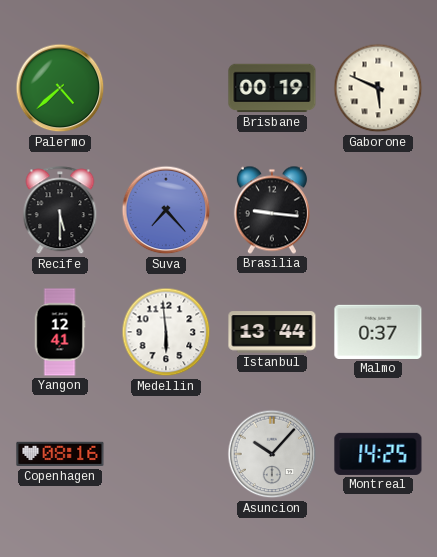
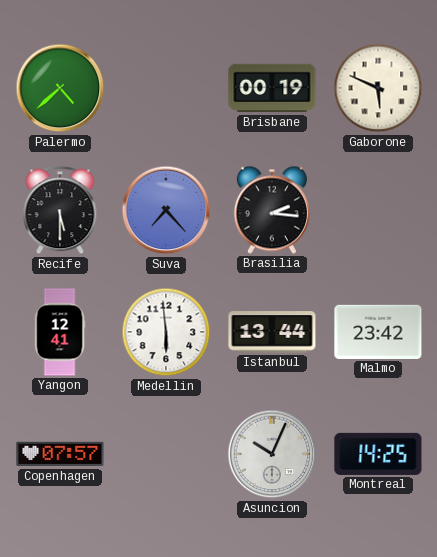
Brasilia: 9:16 -> 2:16
Malmo: 0:37 -> 23:42
Copenhagen: 08:16 -> 07:57
Asuncion: 10:07 -> 10:04
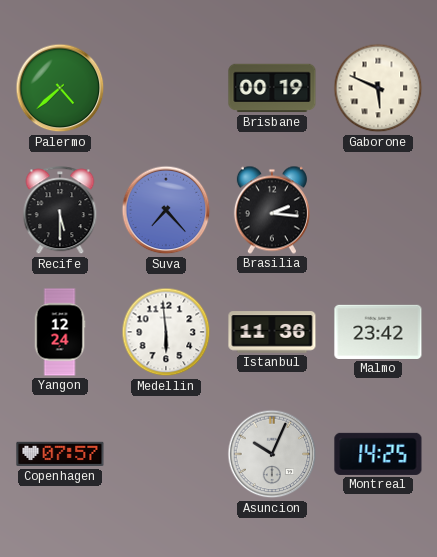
Yangon: 12:41 -> 12:24
Istanbul: 13:44 -> 11:36
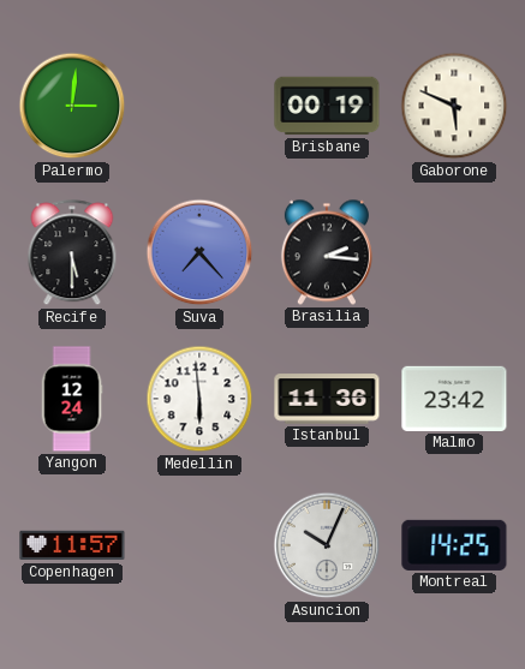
Palermo: 4:38 -> 3:01
Copenhagen: 07:57 -> 11:57
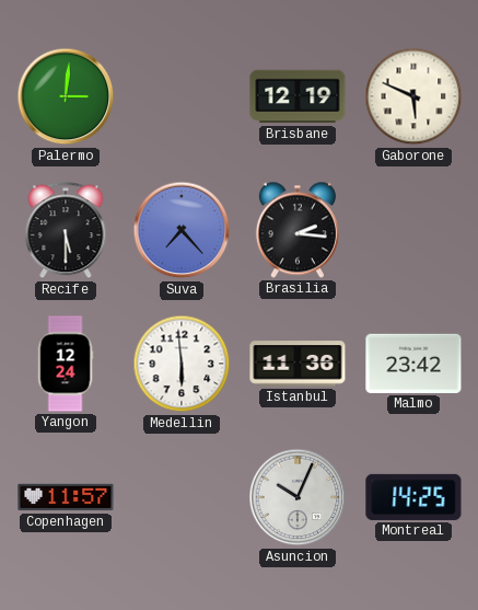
Brisbane: 00:19 -> 12:19
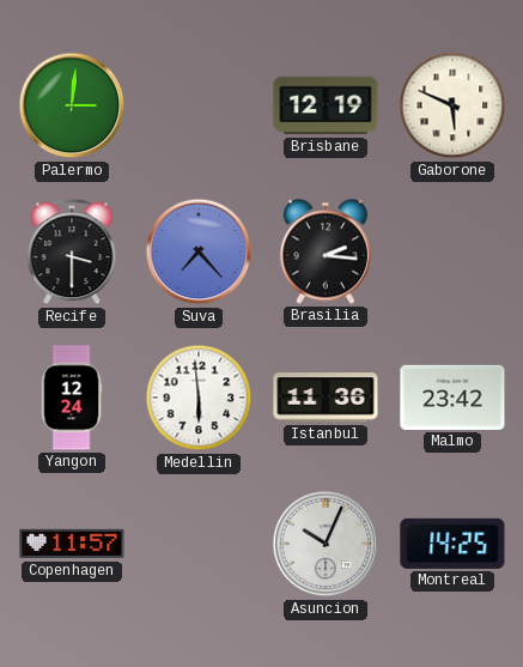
Recife: 5:30 -> 3:30
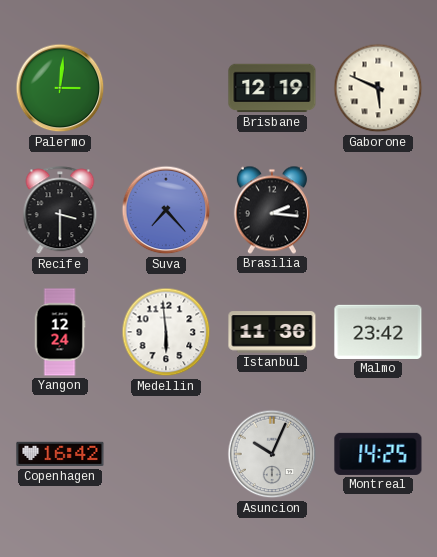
Copenhagen: 11:57 -> 16:42
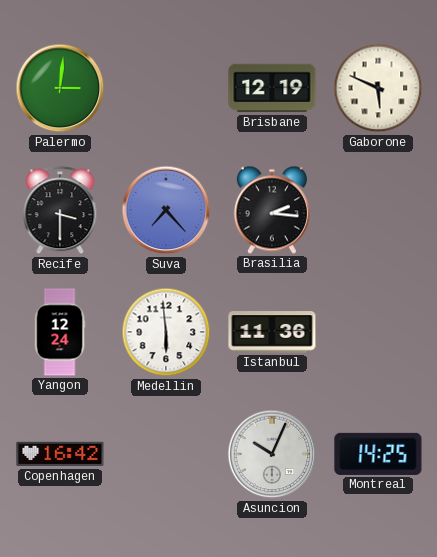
Malmo: 23:42 -> none
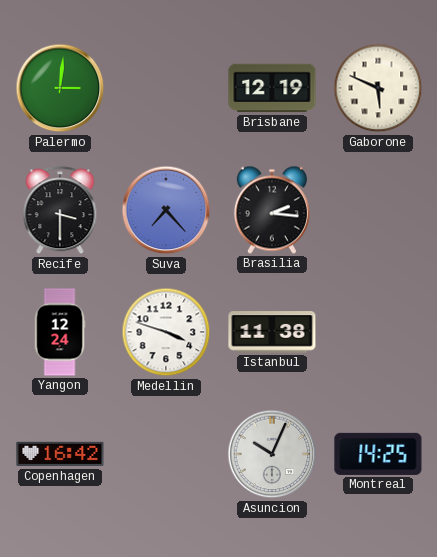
Medellin: 5:59 -> 3:48
Istanbul: 11:36 -> 11:38
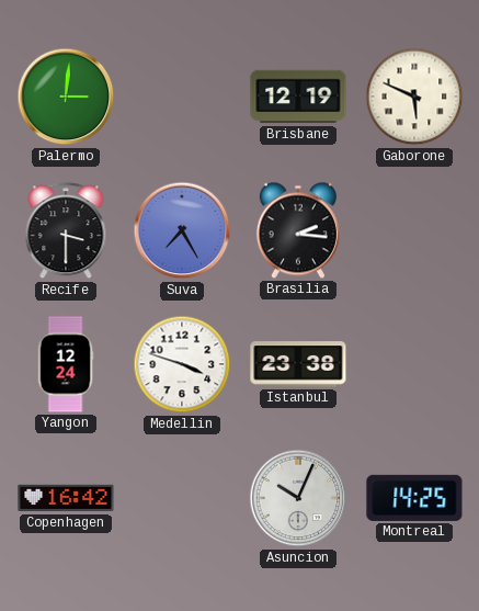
Suva: 7:23 -> 7:25
Istanbul: 11:38 -> 23:38
